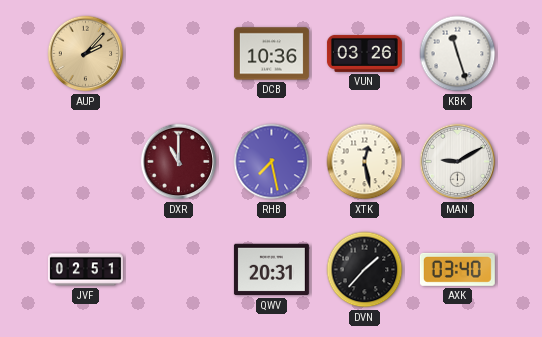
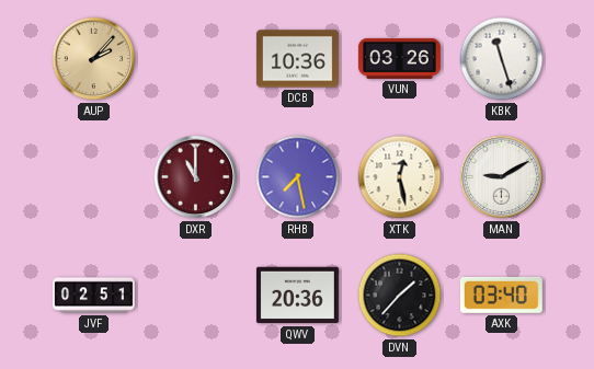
QWV: 20:31 -> 20:36
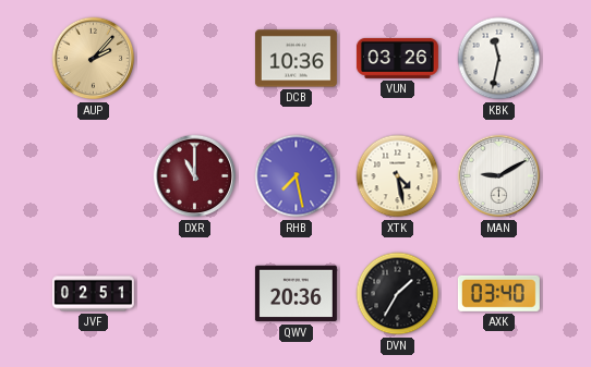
KBK: 11:27 -> 11:32
XTK: 12:28 -> 4:28
DVN: 1:37 -> 1:35
